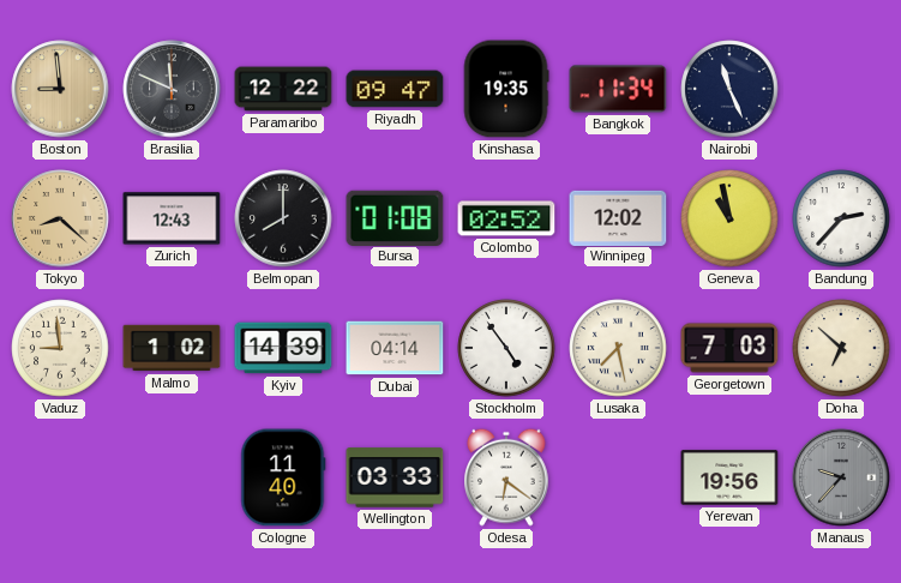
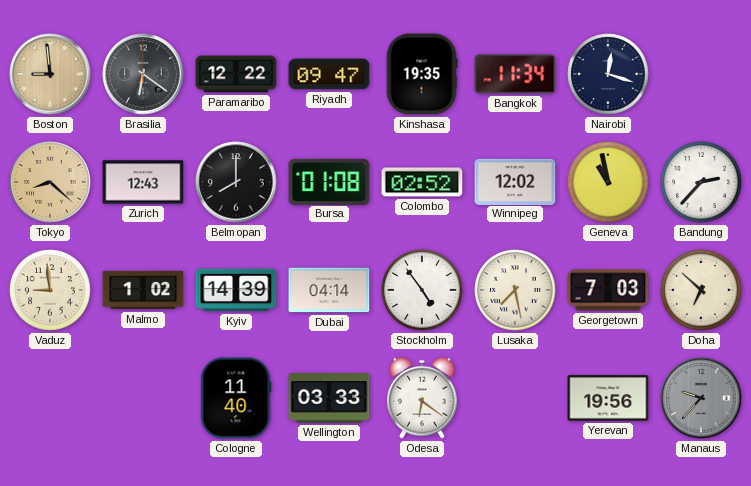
Brasilia: 11:49 -> 6:21
Nairobi: 11:26 -> 12:18
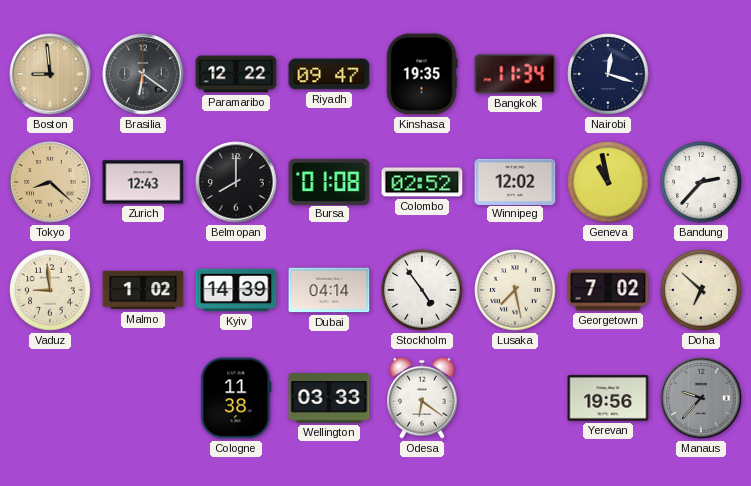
Georgetown: 7:03 -> 7:02
Cologne: 11:40 -> 11:38
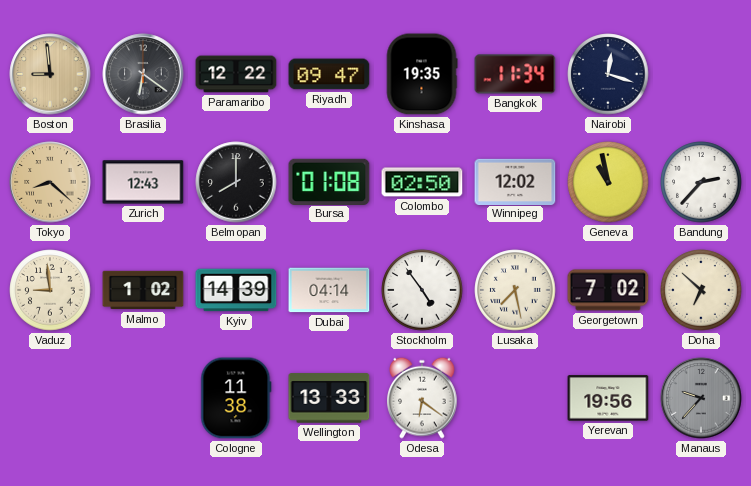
Colombo: 02:52 -> 02:50
Wellington: 03:33 -> 13:33
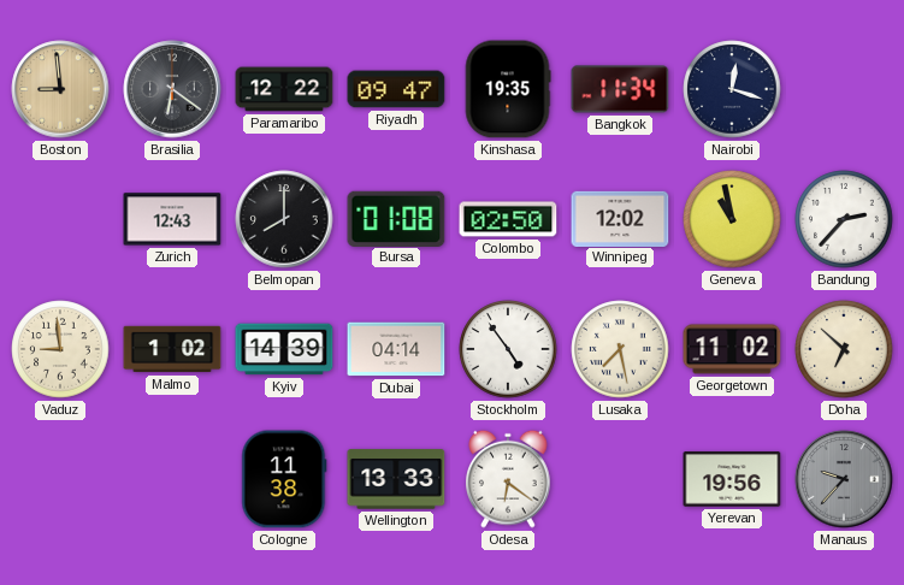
Tokyo: 8:22 -> none
Georgetown: 7:02 -> 11:02
